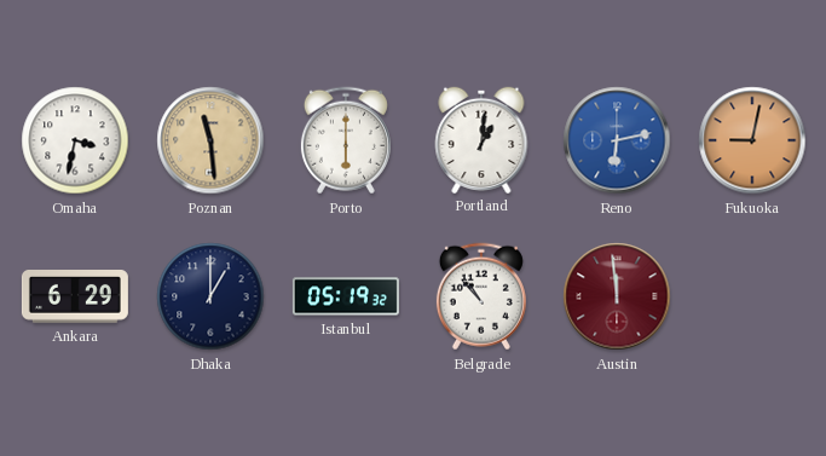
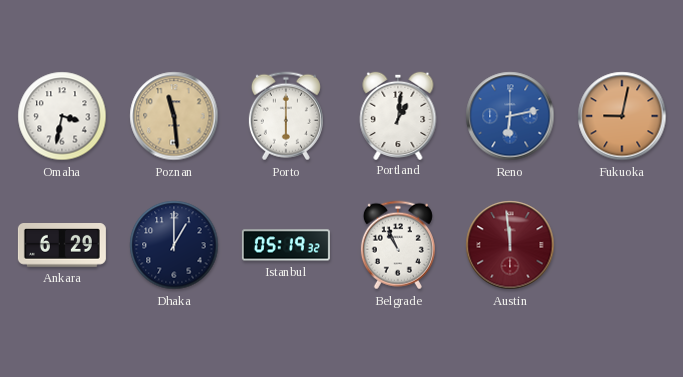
Belgrade: 10:53 -> 10:56
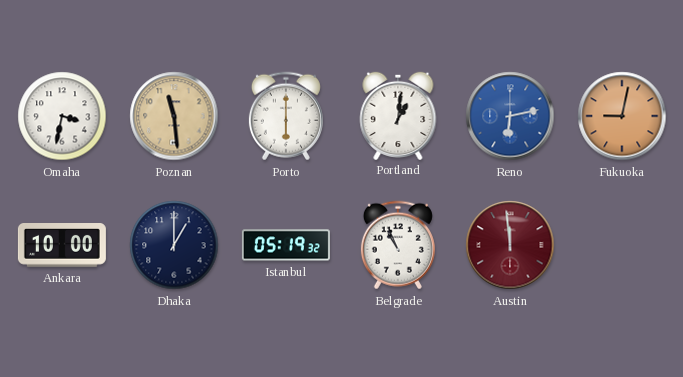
Ankara: 6:29 -> 10:00
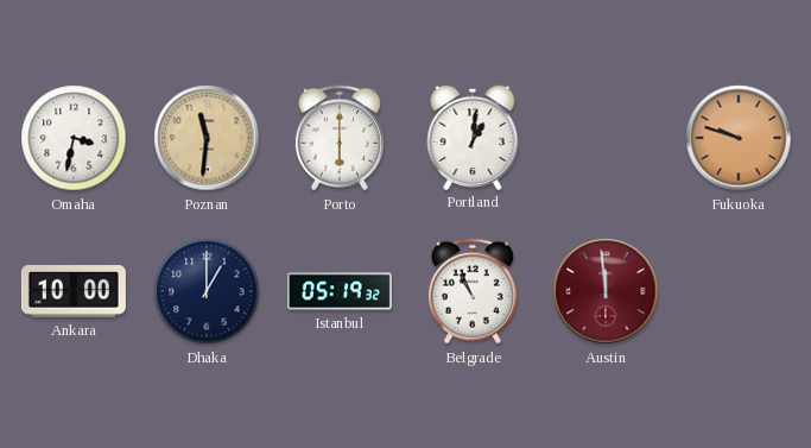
Poznan: 11:29 -> 11:31
Reno: 6:13 -> none
Fukuoka: 9:02 -> 9:48
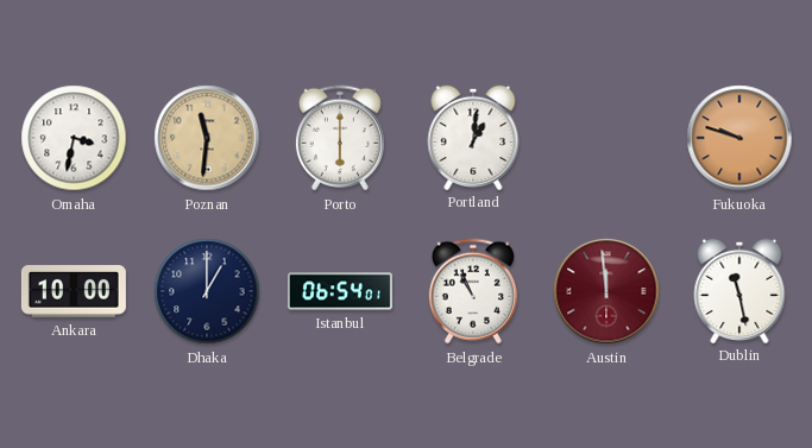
Istanbul: 05:19 -> 06:54
Dublin: none -> 11:28
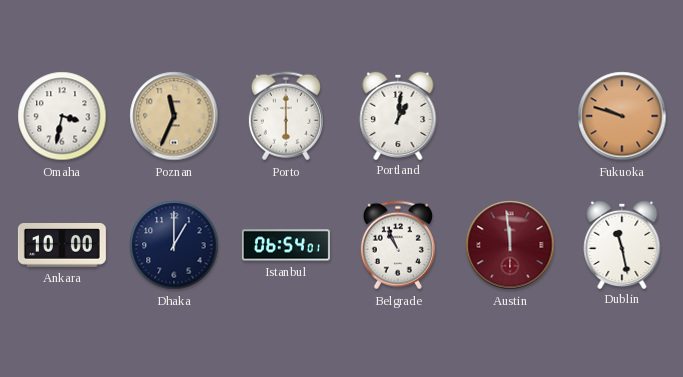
Poznan: 11:31 -> 11:34
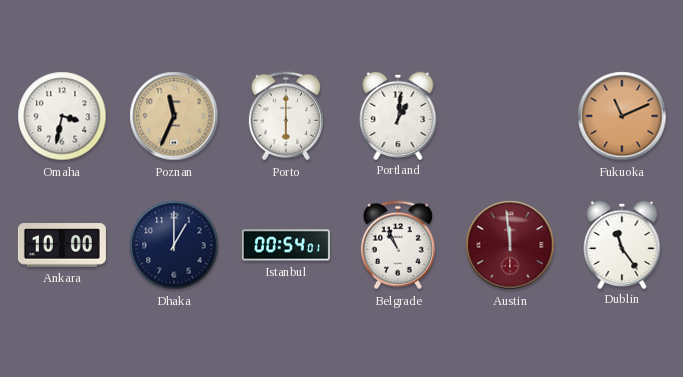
Fukuoka: 9:48 -> 11:11
Istanbul: 06:54 -> 00:54
Dublin: 11:28 -> 11:24
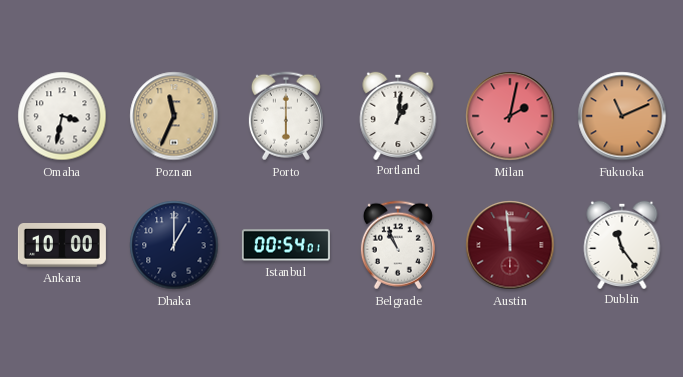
Milan: none -> 2:02
